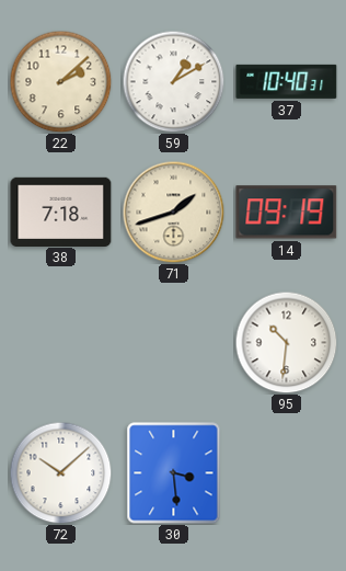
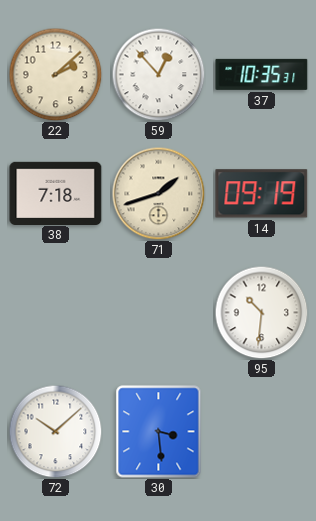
59: 1:10 -> 12:53
37: 10:40 -> 10:35
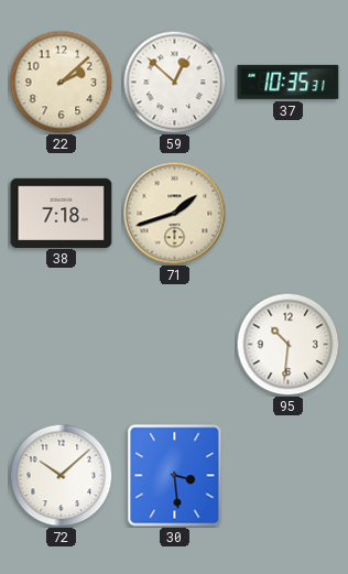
59: 12:53 -> 12:52
14: 09:19 -> none
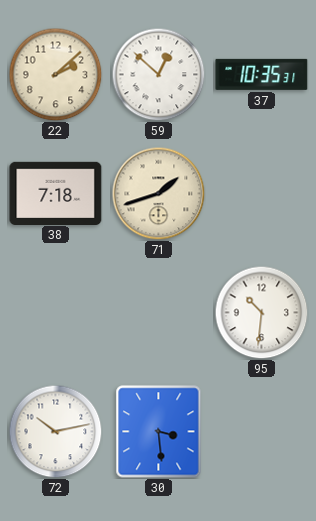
72: 10:08 -> 10:13
